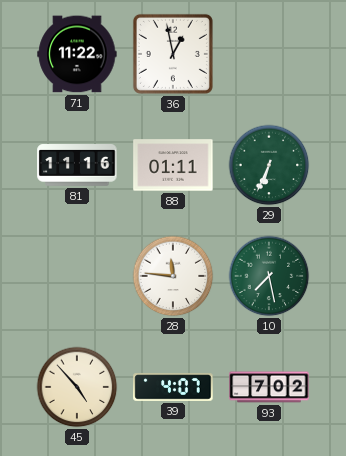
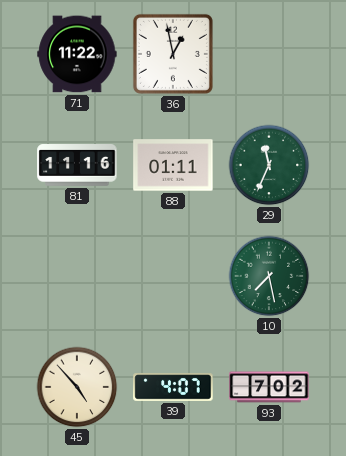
29: 6:34 -> 11:34
28: 11:46 -> none
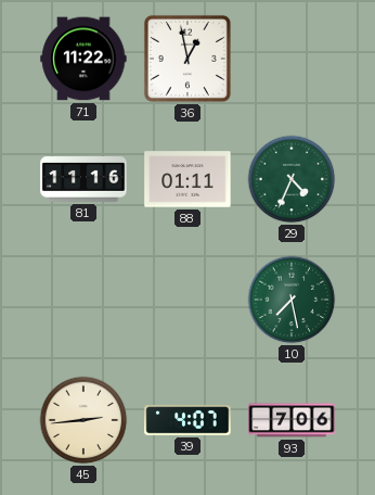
29: 11:34 -> 4:34
45: 4:53 -> 2:44
93: 7:02 -> 7:06
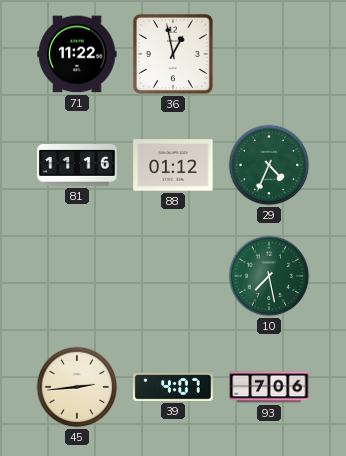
88: 01:11 -> 01:12
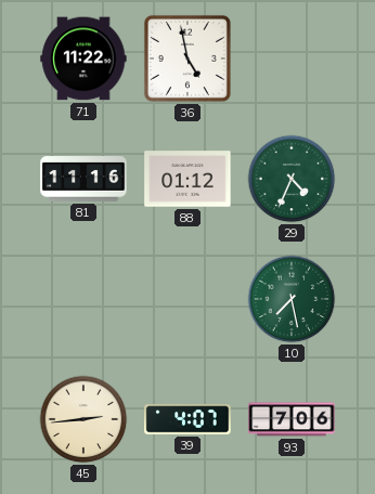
36: 12:58 -> 4:58
